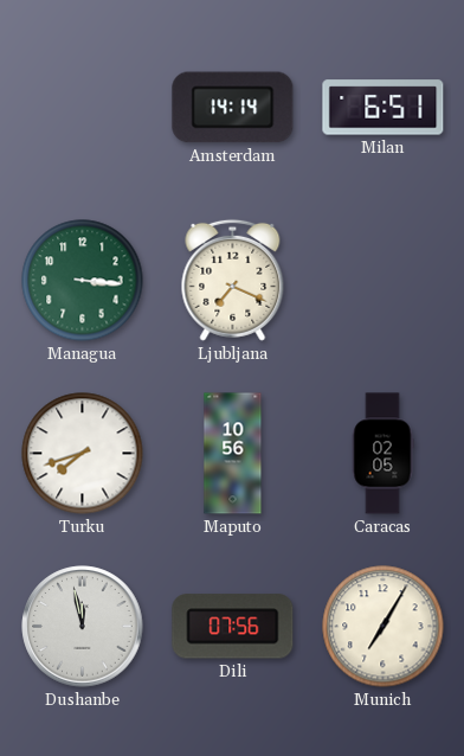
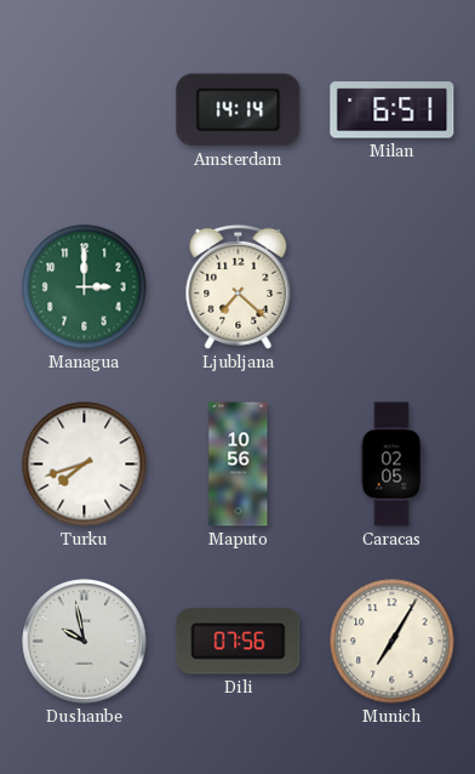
Managua: 3:16 -> 3:00
Ljubljana: 7:19 -> 7:22
Dushanbe: 11:58 -> 9:58
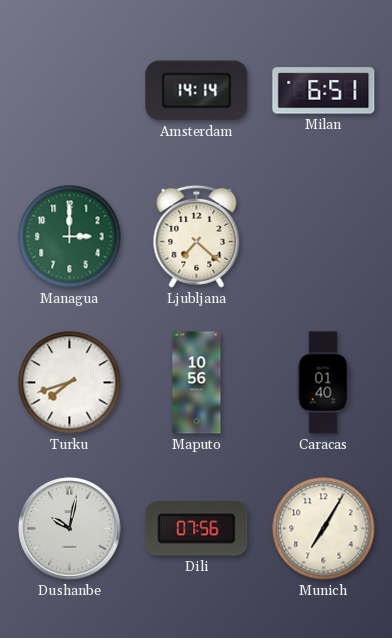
Caracas: 02:05 -> 01:40
Dushanbe: 9:58 -> 10:02
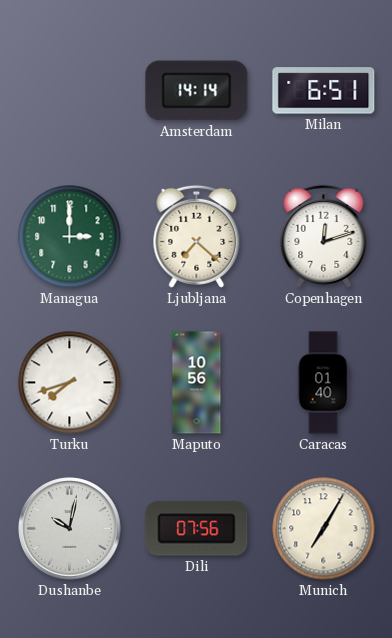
Copenhagen: none -> 12:12
